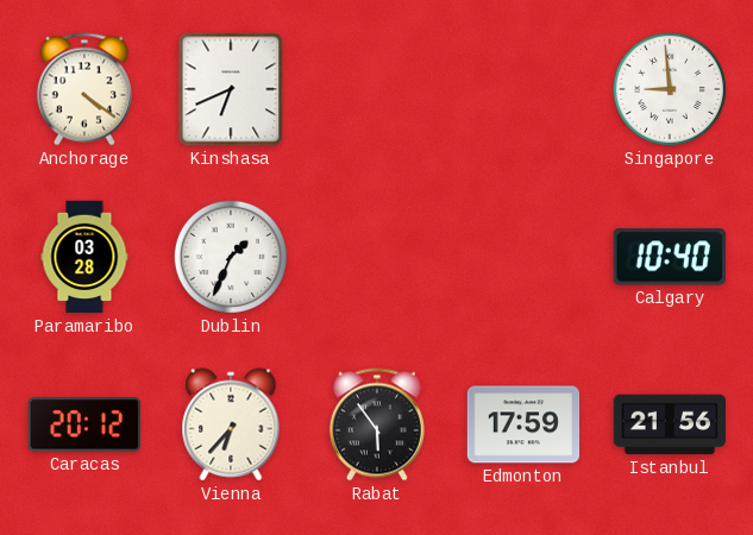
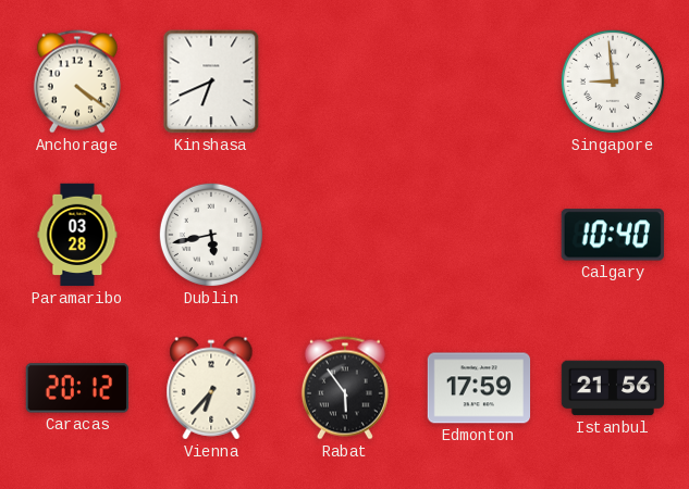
Dublin: 1:34 -> 5:43
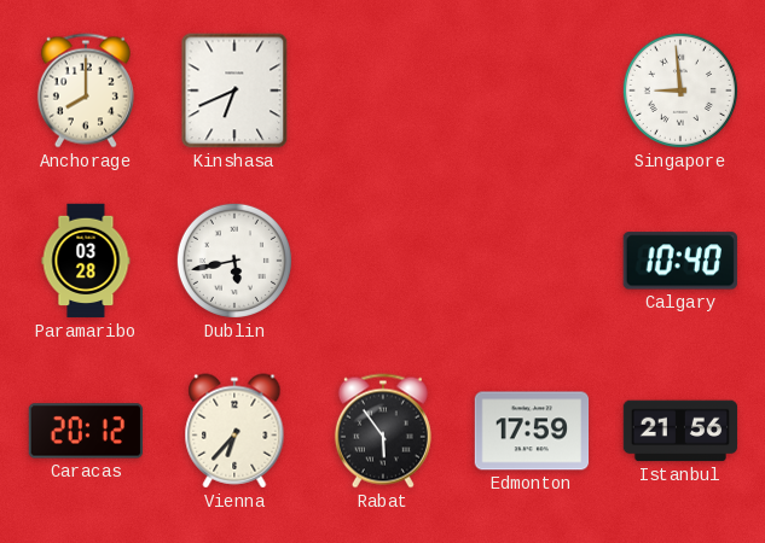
Anchorage: 4:21 -> 8:00
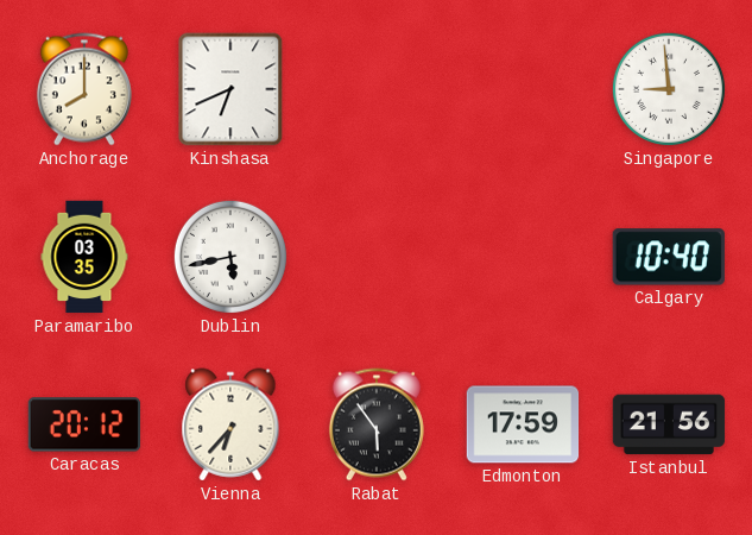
Paramaribo: 03:28 -> 03:35
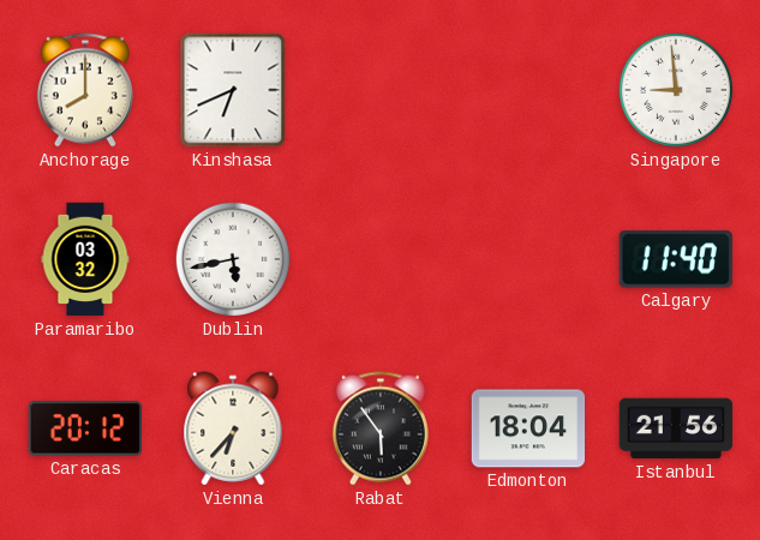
Paramaribo: 03:35 -> 03:32
Calgary: 10:40 -> 11:40
Edmonton: 17:59 -> 18:04
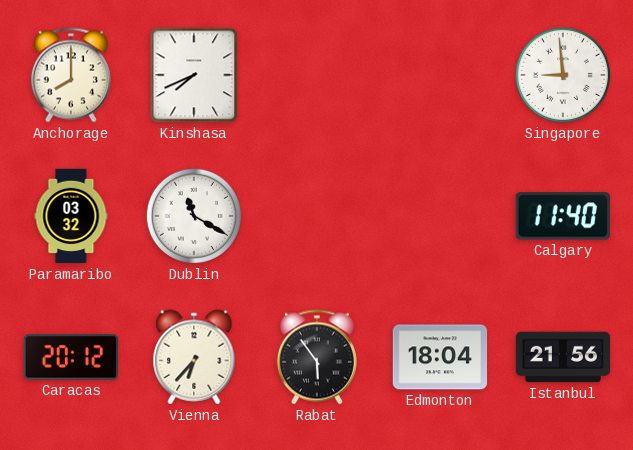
Kinshasa: 6:41 -> 7:41
Dublin: 5:43 -> 11:20
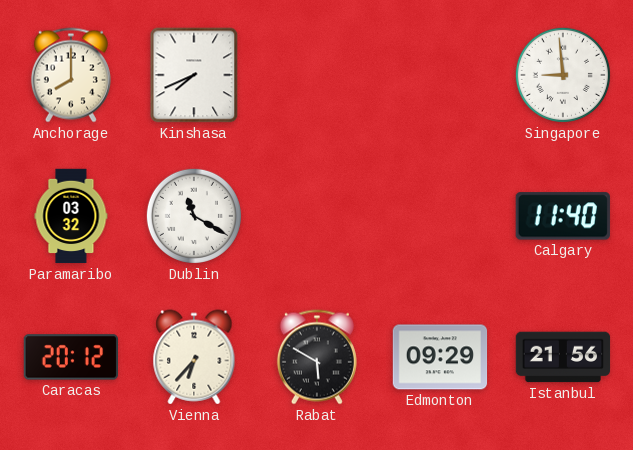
Rabat: 5:54 -> 5:50
Edmonton: 18:04 -> 09:29
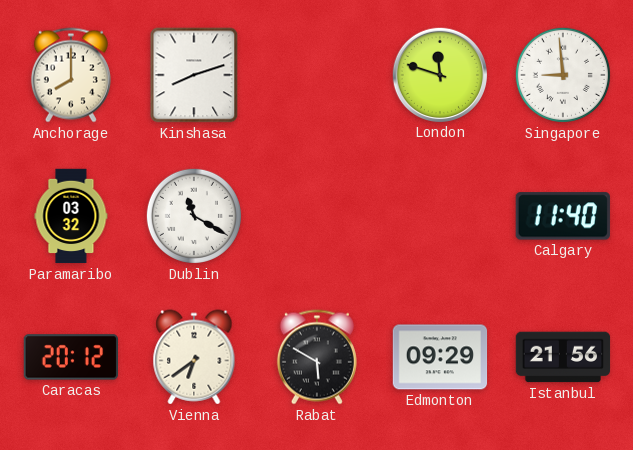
Kinshasa: 7:41 -> 8:12
London: none -> 11:48
Vienna: 6:37 -> 6:39
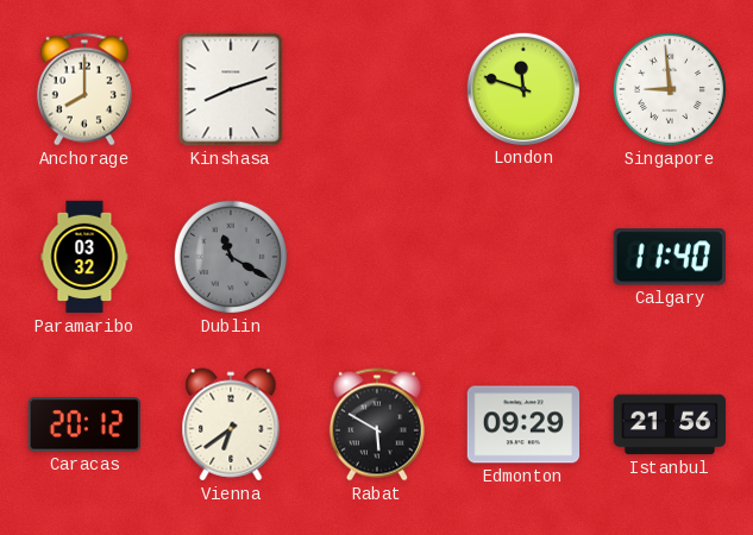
Dublin dial: white -> grey
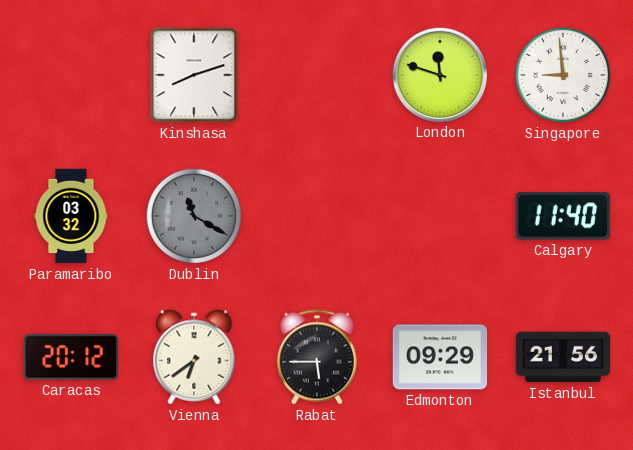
Anchorage: 8:00 -> none
Rabat: 5:50 -> 5:45
